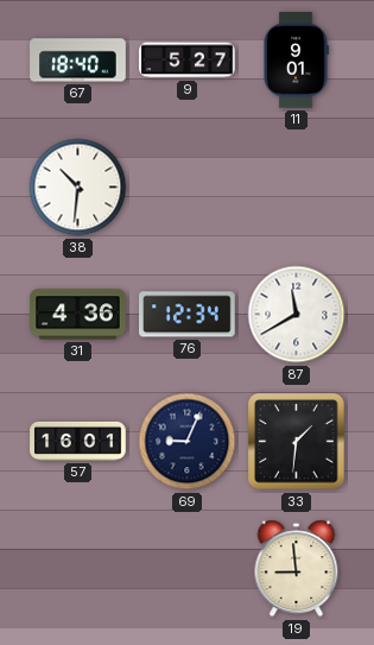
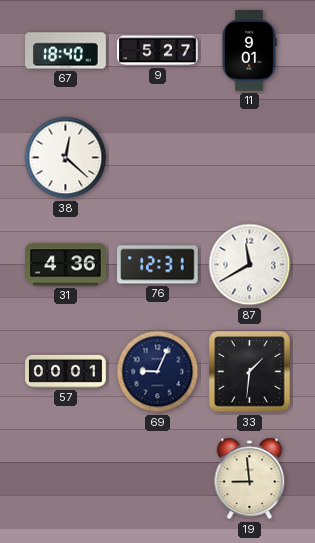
38: 10:31 -> 12:22
76: 12:34 -> 12:31
57: 16:01 -> 00:01
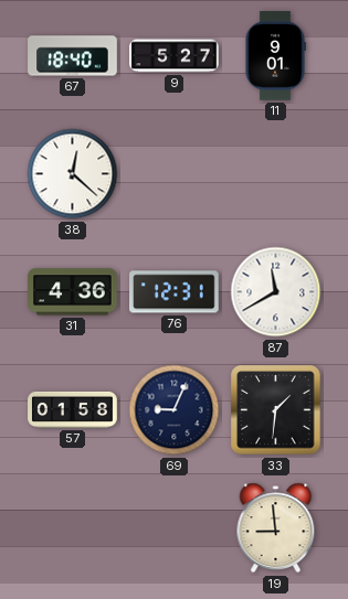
57: 00:01 -> 01:58
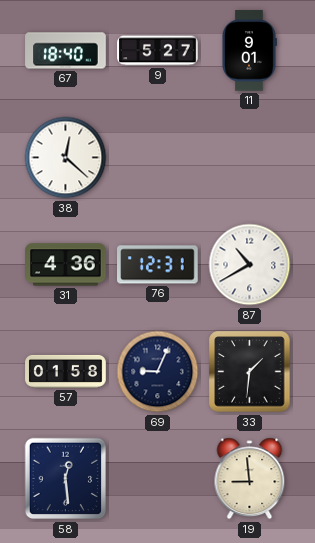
87: 11:40 -> 10:40
58: none -> 12:29
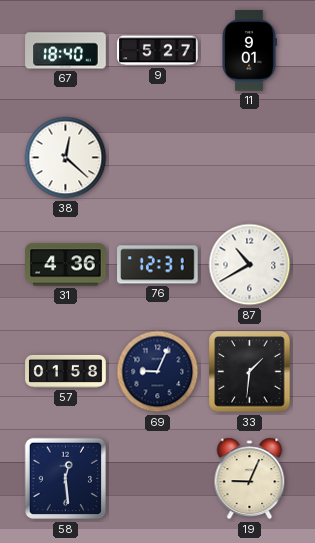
19: 8:59 -> 9:04
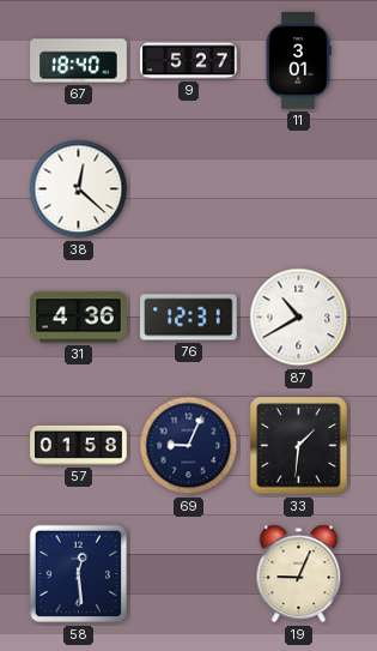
11: 9:01 -> 3:01
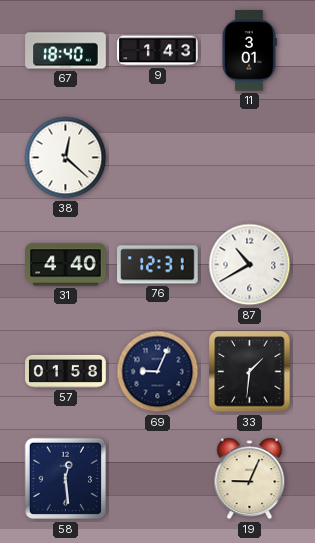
9: 5:27 -> 1:43
31: 4:36 -> 4:40
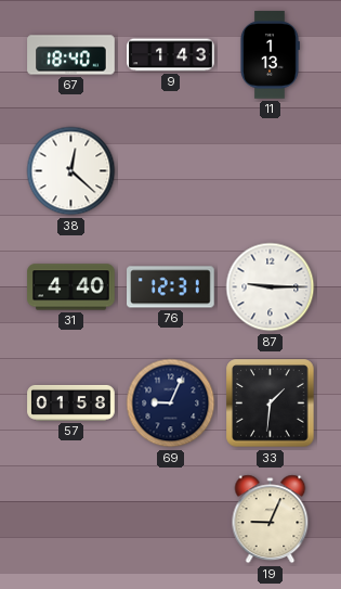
11: 3:01 -> 1:13
87: 10:40 -> 9:15
58: 12:29 -> none
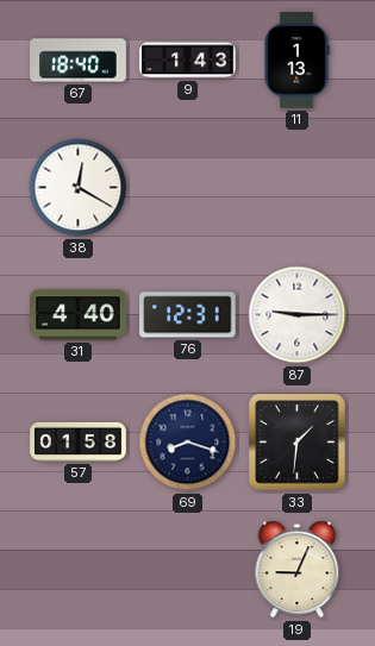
38: 12:22 -> 12:20
69: 9:04 -> 8:18
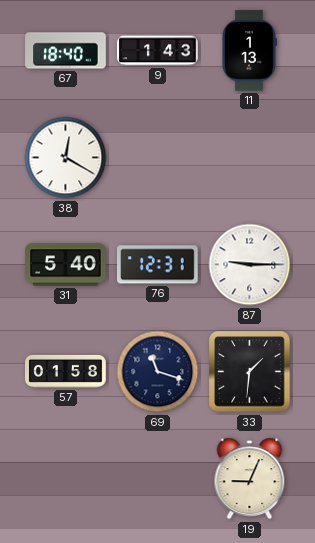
31: 4:40 -> 5:40
69: 8:18 -> 11:18
